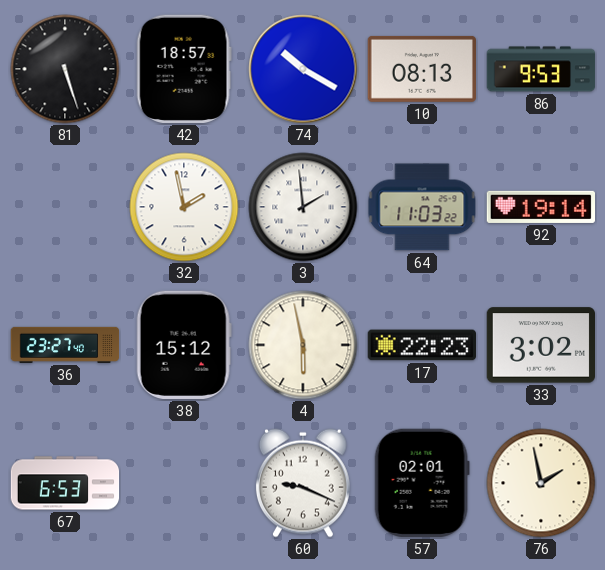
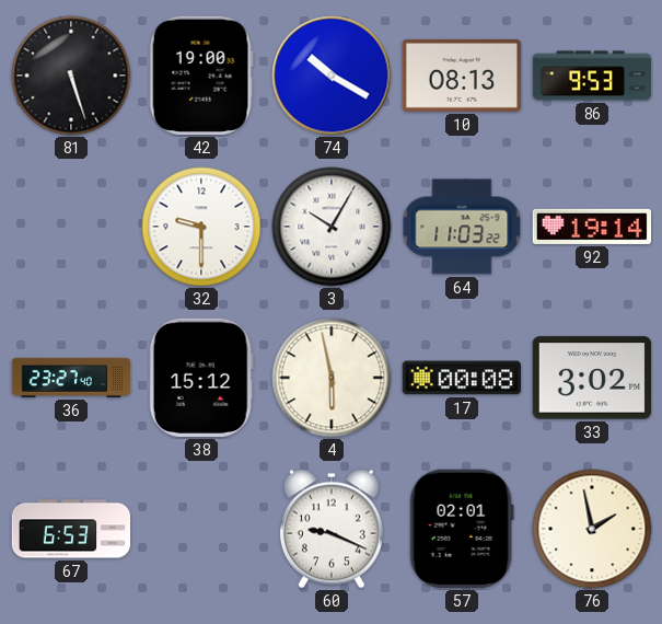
42: 18:57 -> 19:00
32: 1:58 -> 9:30
3: 1:59 -> 10:05
17: 22:23 -> 00:08
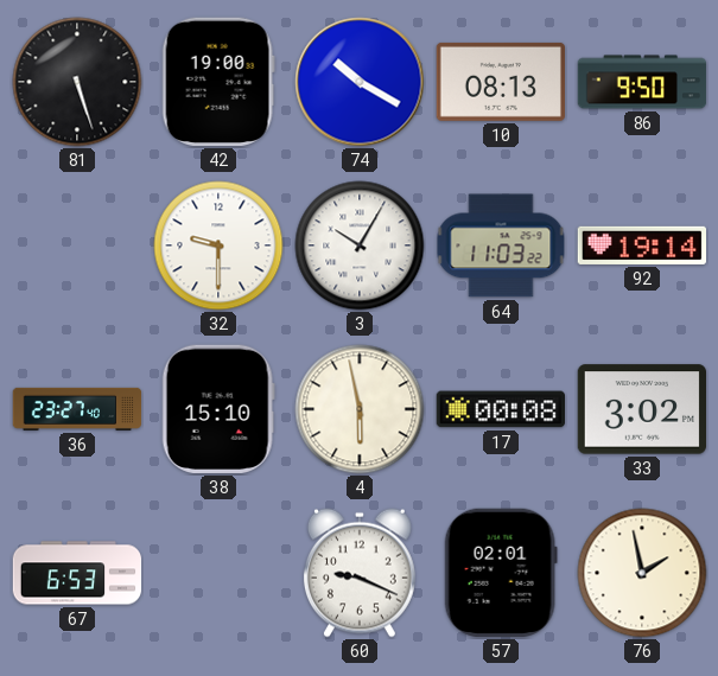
86: 9:53 -> 9:50
38: 15:12 -> 15:10
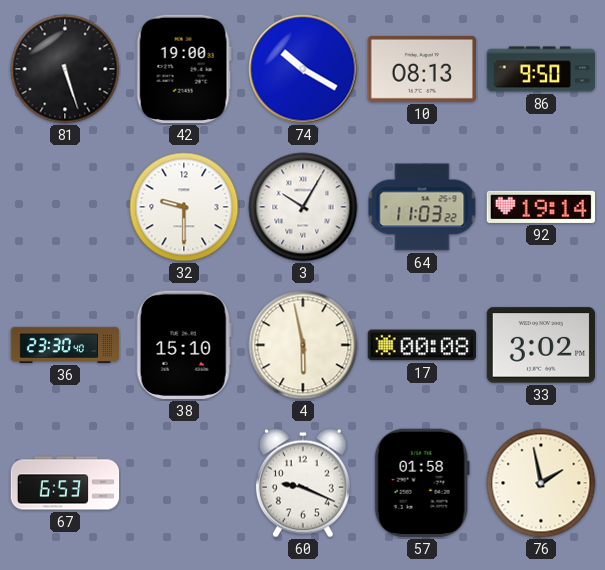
36: 23:27 -> 23:30
57: 02:01 -> 01:58
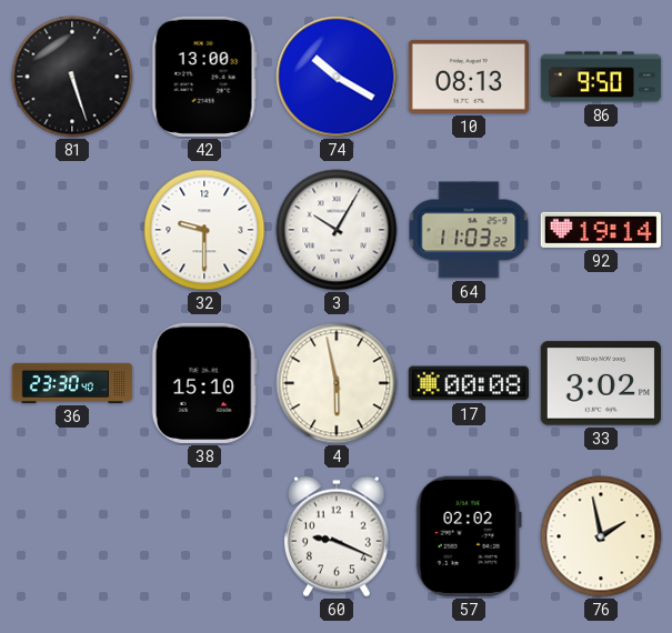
42: 19:00 -> 13:00
67: 6:53 -> none
57: 01:58 -> 02:02
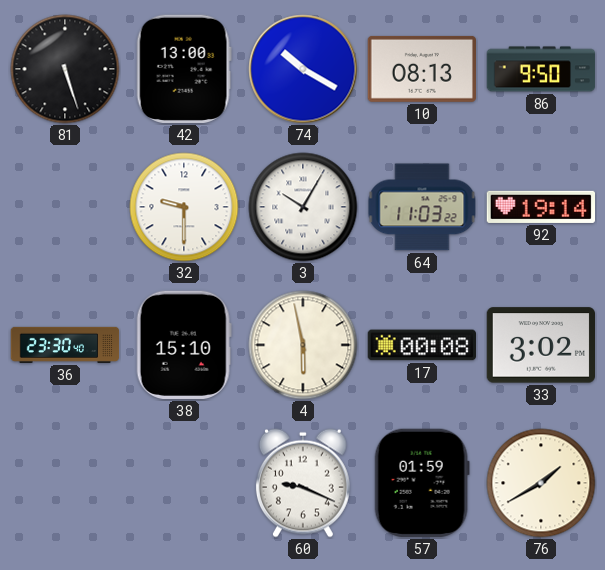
57: 02:02 -> 01:59
76: 1:58 -> 1:40
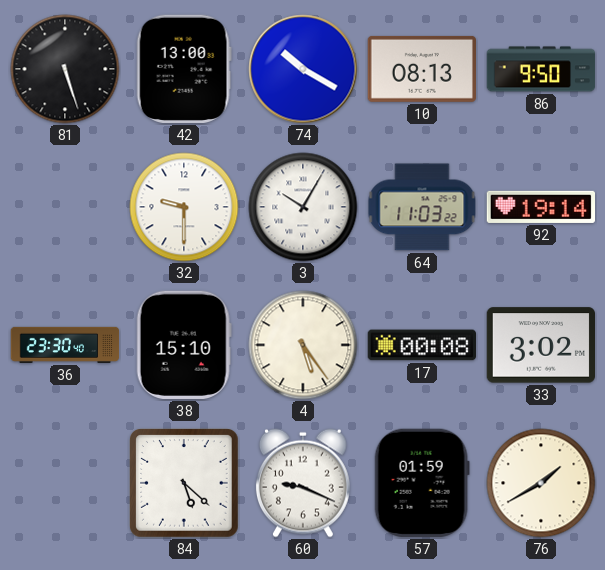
4: 5:58 -> 5:24
84: none -> 5:22
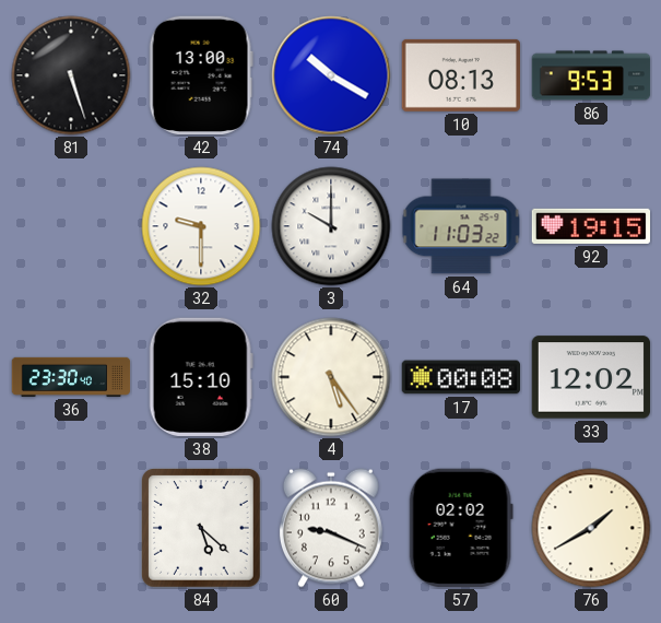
86: 9:50 -> 9:53
3: 10:05 -> 10:00
92: 19:14 -> 19:15
33: 3:02 -> 12:02
57: 01:59 -> 02:02
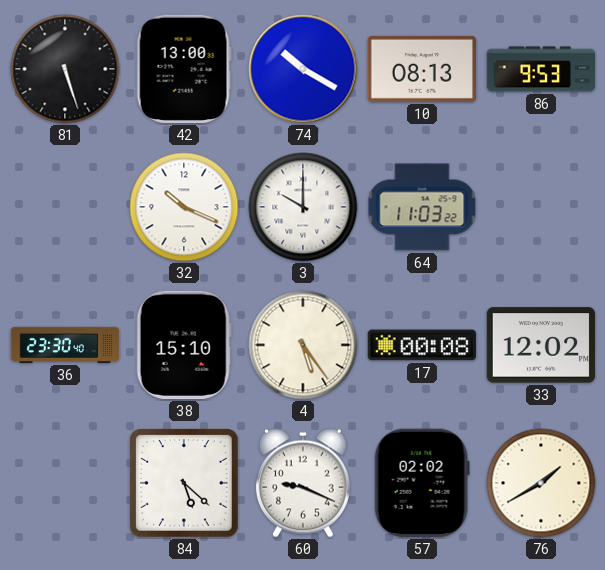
32: 9:30 -> 10:19
92: 19:15 -> none
